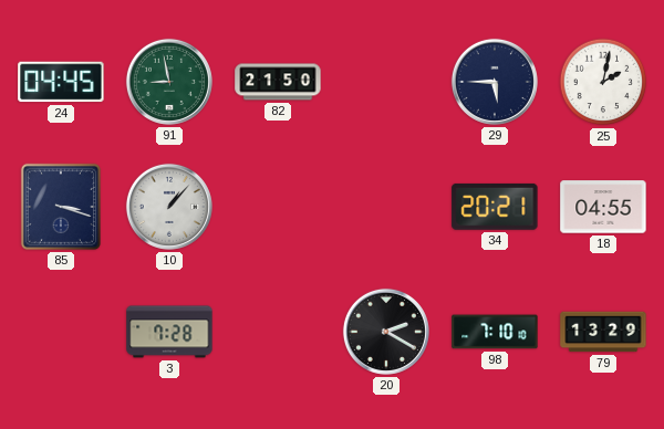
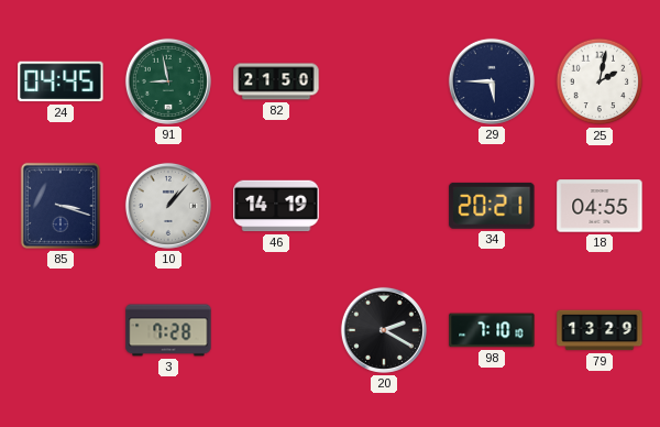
46: none -> 14:19
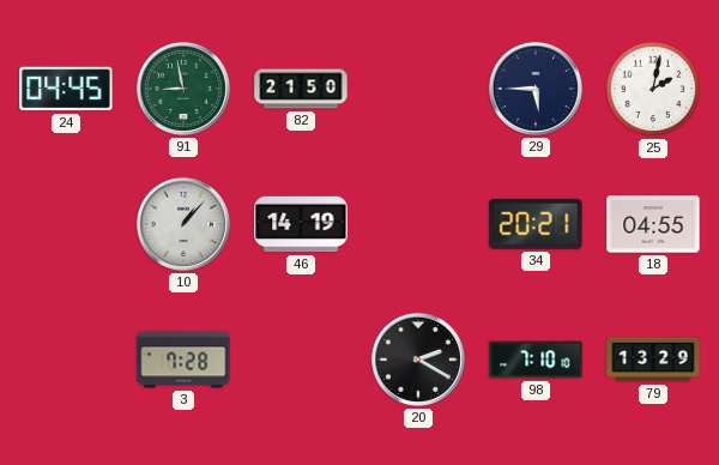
85: 3:18 -> none
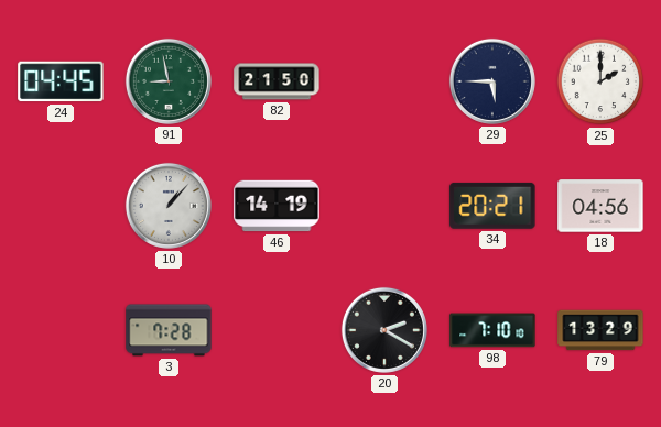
25: 2:02 -> 2:00
18: 04:55 -> 04:56
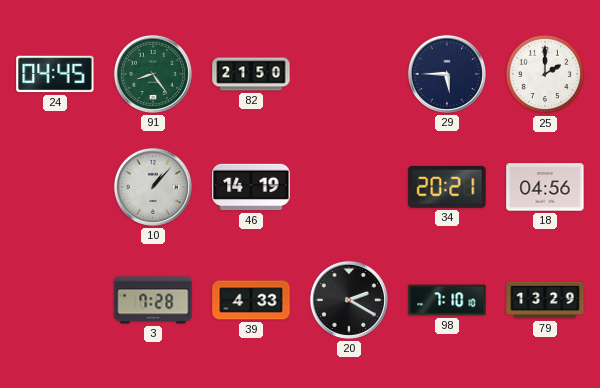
91: 8:58 -> 8:24
39: none -> 4:33
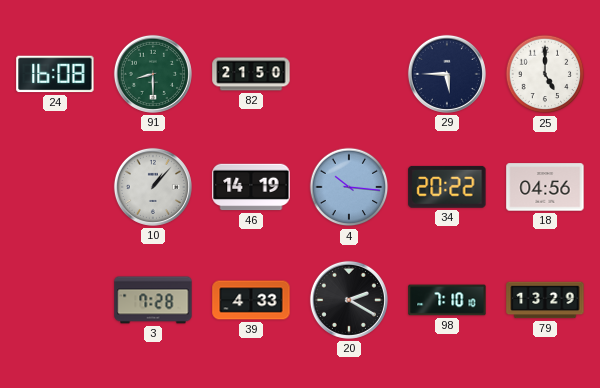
24: 04:45 -> 16:08
91: 8:24 -> 8:30
25: 2:00 -> 5:00
4: none -> 10:16
34: 20:21 -> 20:22
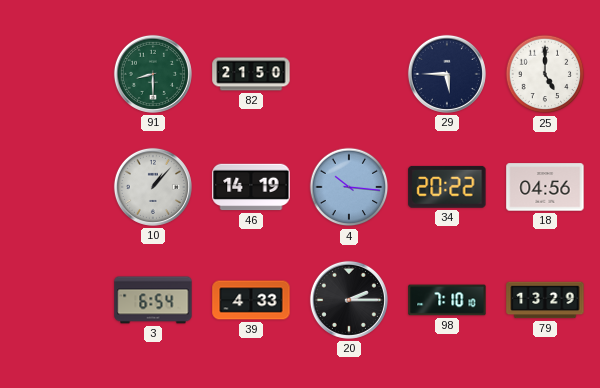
24: 16:08 -> none
3: 7:28 -> 6:54
20: 2:20 -> 2:15
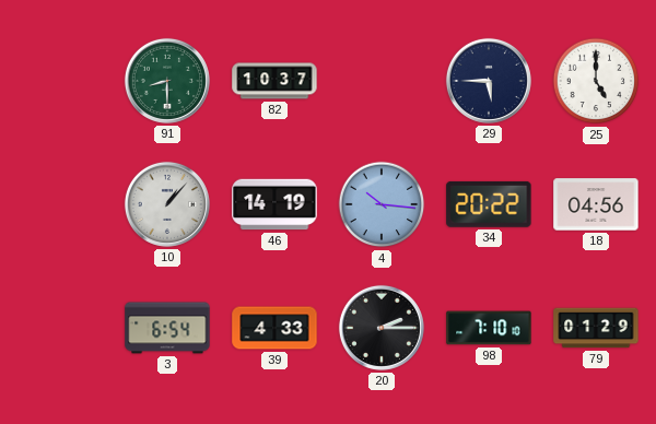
82: 21:50 -> 10:37
79: 13:29 -> 01:29
